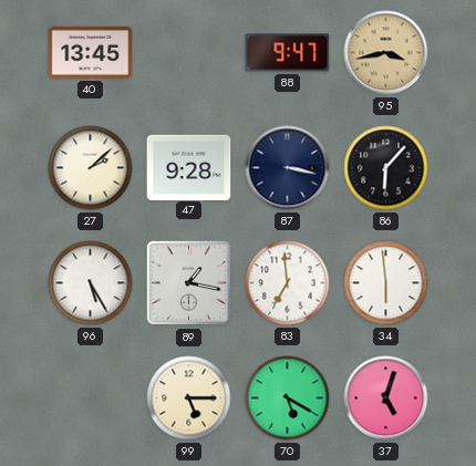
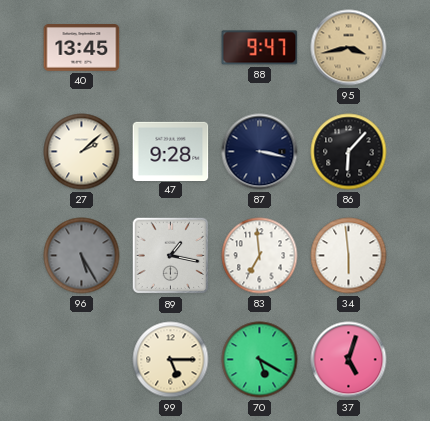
96 dial: white -> grey
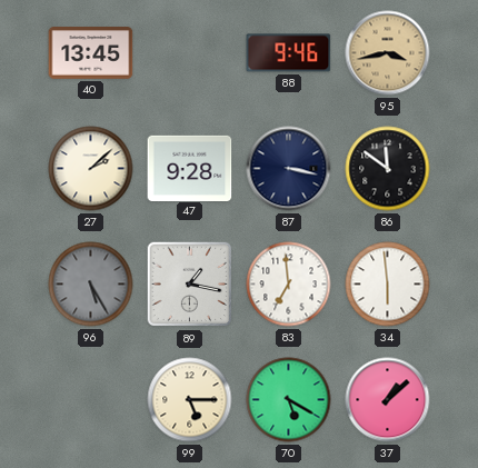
88: 9:47 -> 9:46
86: 6:07 -> 11:51
37: 5:03 -> 1:08
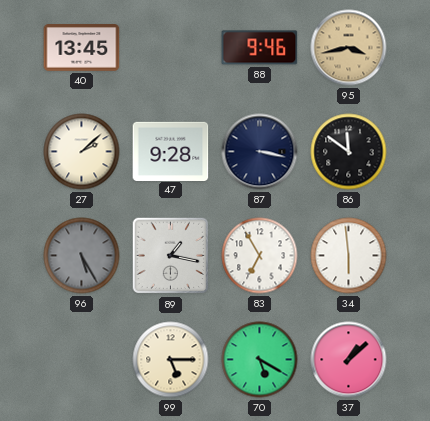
83: 6:59 -> 6:55
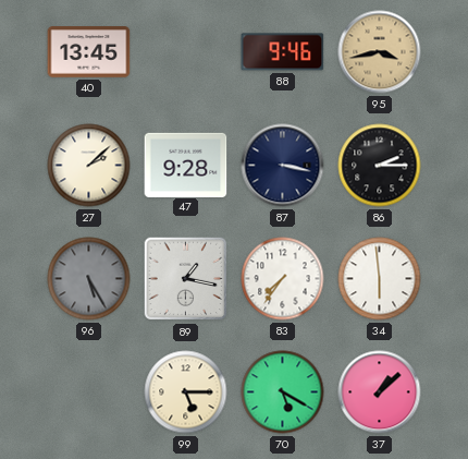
86: 11:51 -> 2:15
83: 6:55 -> 7:36
